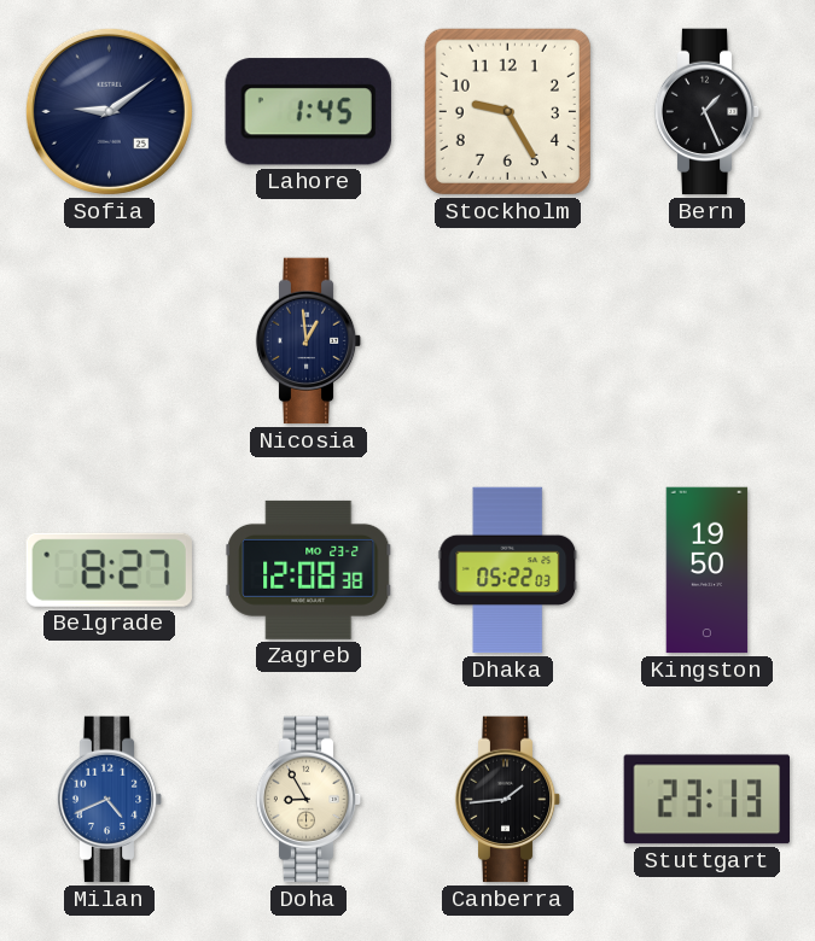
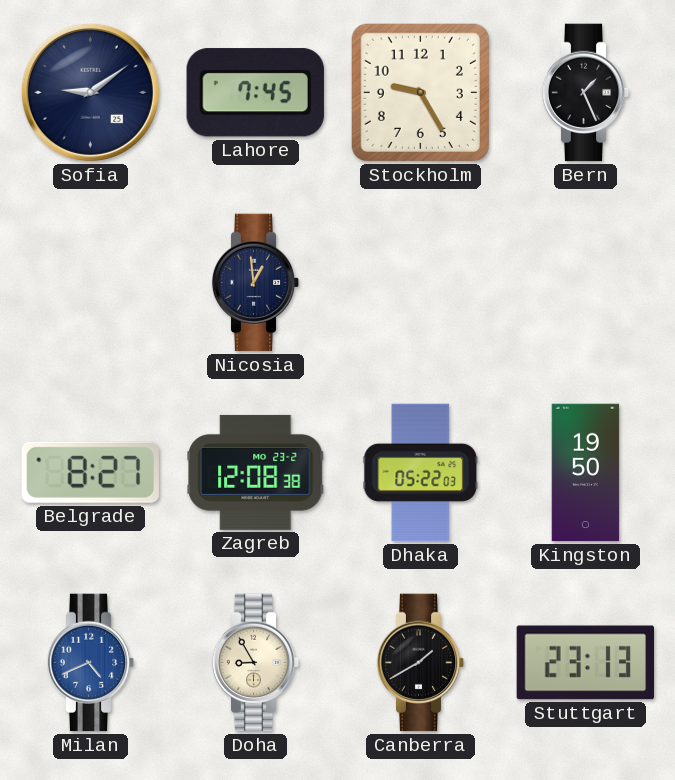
Lahore: 1:45 -> 7:45
Canberra: 1:44 -> 1:40
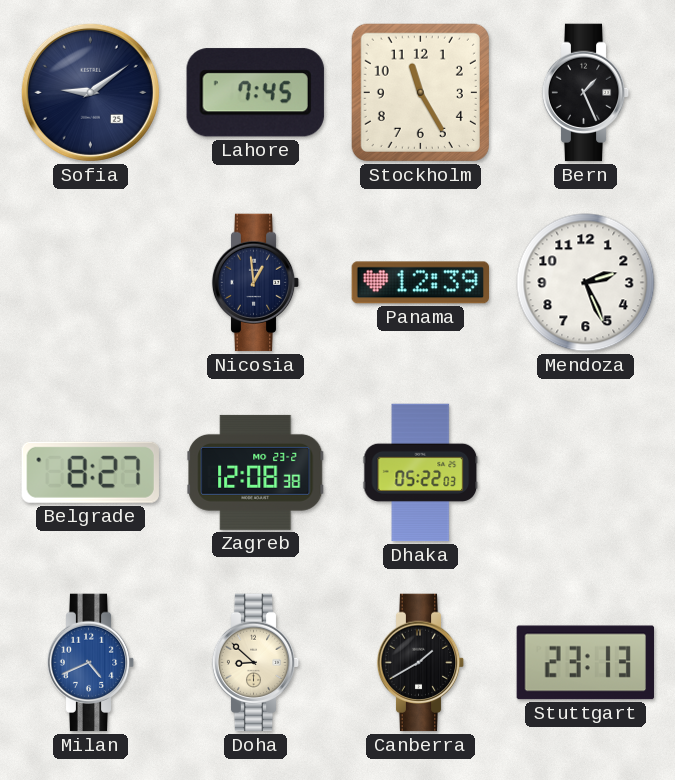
Stockholm: 9:25 -> 11:25
Panama: none -> 12:39
Mendoza: none -> 2:26
Kingston: 19:50 -> none
Doha: 8:55 -> 8:52
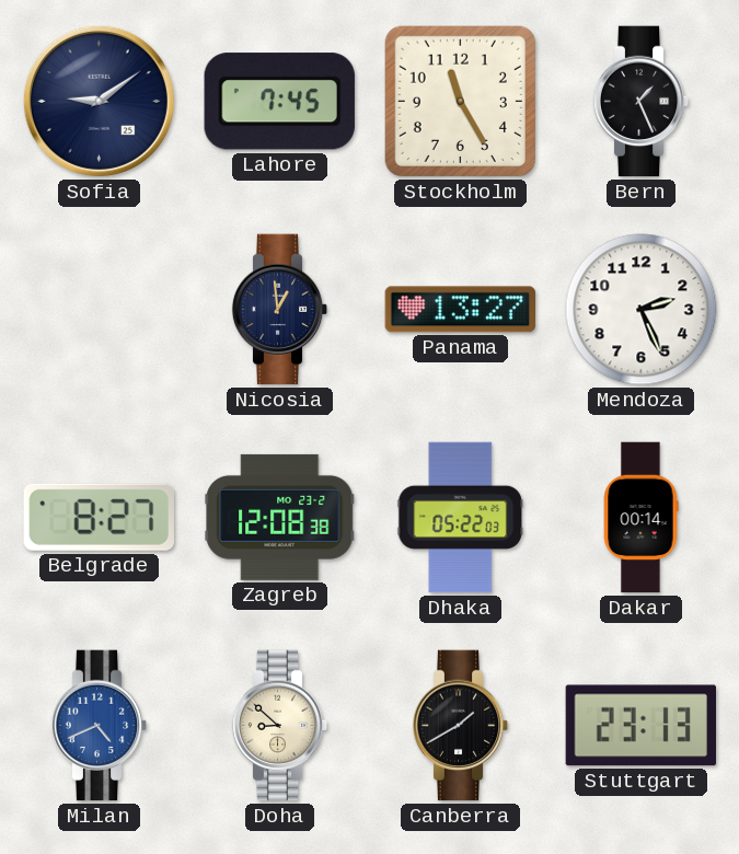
Panama: 12:39 -> 13:27
Dakar: none -> 00:14
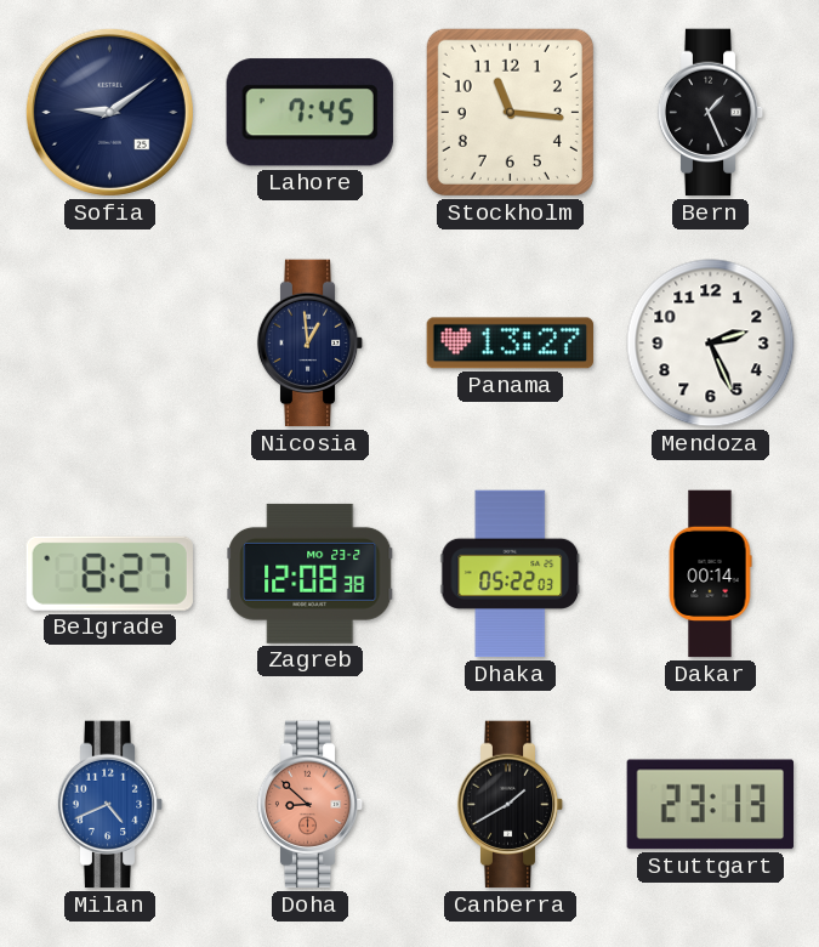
Stockholm: 11:25 -> 11:16
Doha dial: cream -> salmon
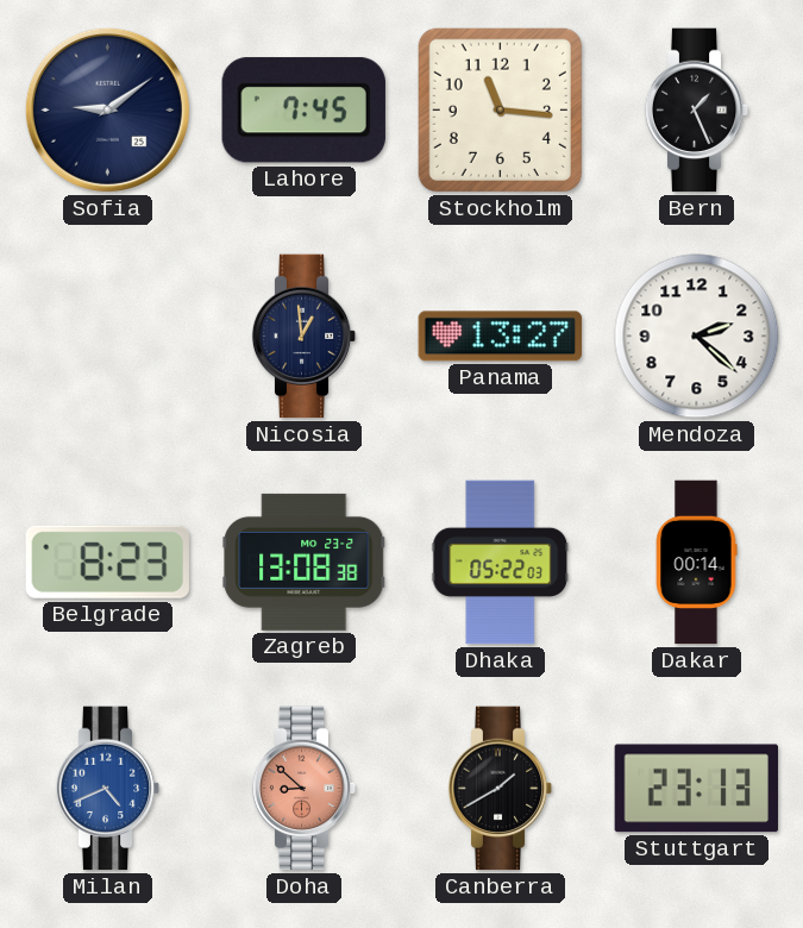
Mendoza: 2:26 -> 2:22
Belgrade: 8:27 -> 8:23
Zagreb: 12:08 -> 13:08
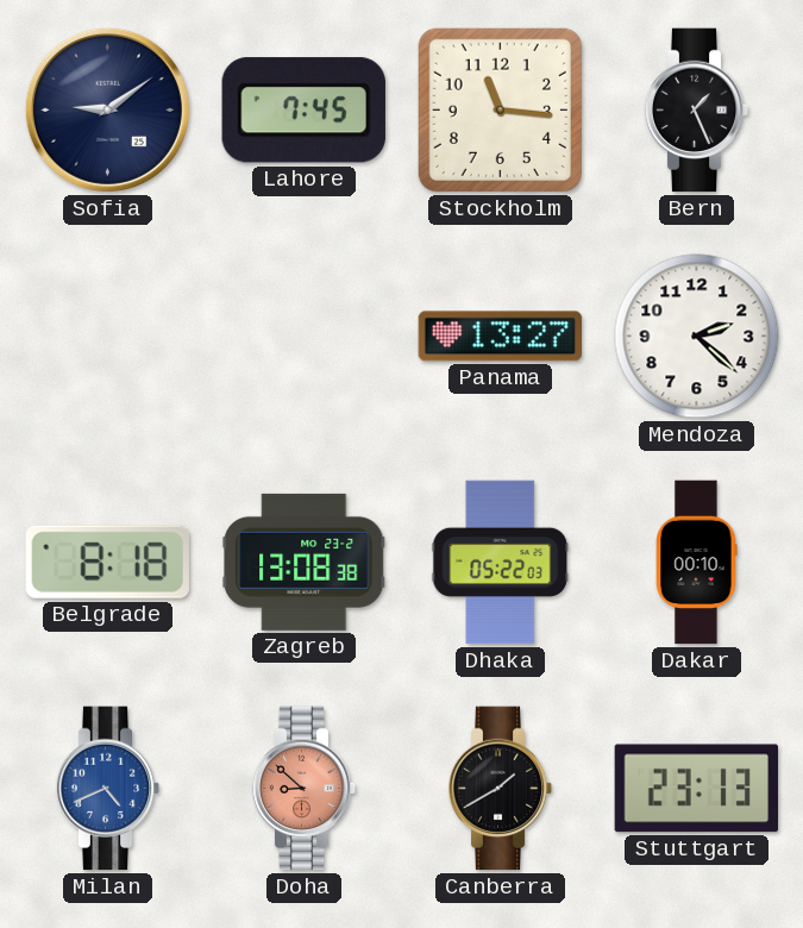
Nicosia: 12:59 -> none
Belgrade: 8:23 -> 8:18
Dakar: 00:14 -> 00:10
